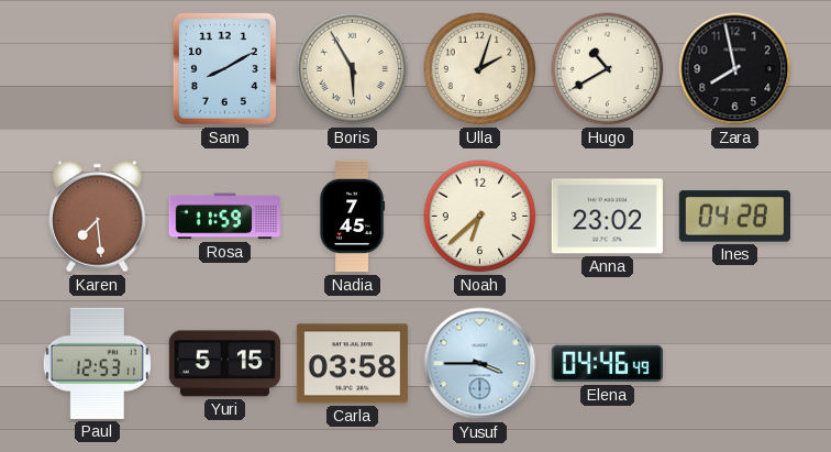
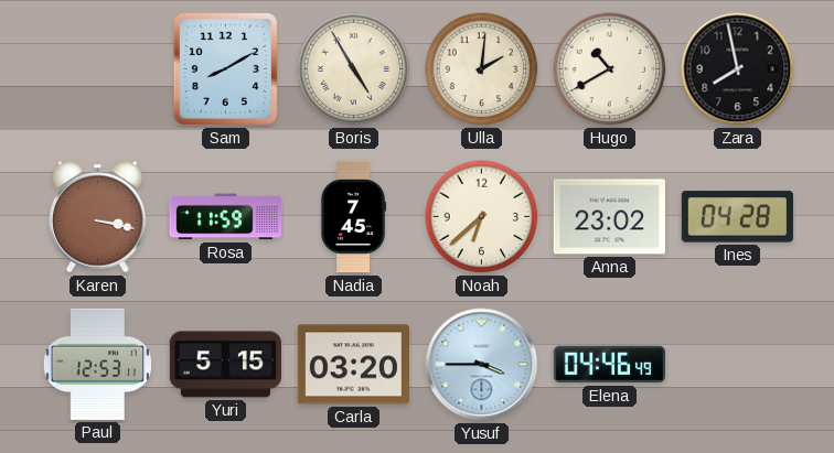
Boris: 5:55 -> 4:55
Ulla: 2:03 -> 2:01
Karen: 7:29 -> 3:17
Carla: 03:58 -> 03:20
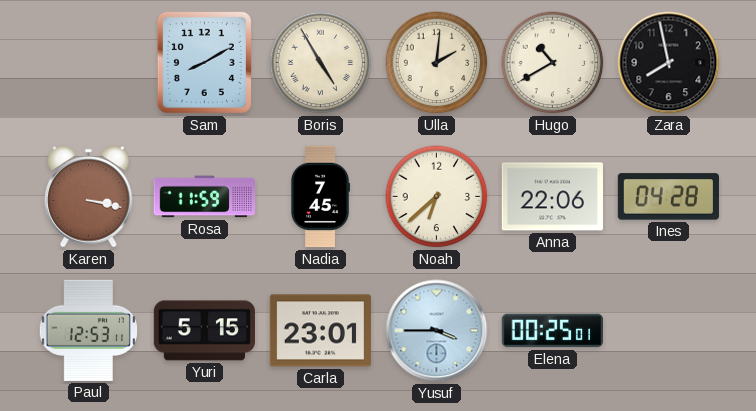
Anna: 23:02 -> 22:06
Carla: 03:20 -> 23:01
Elena: 04:46 -> 00:25
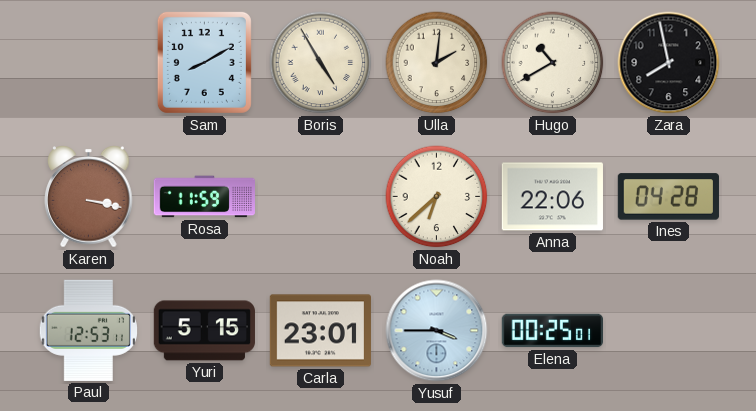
Nadia: 7:45 -> none
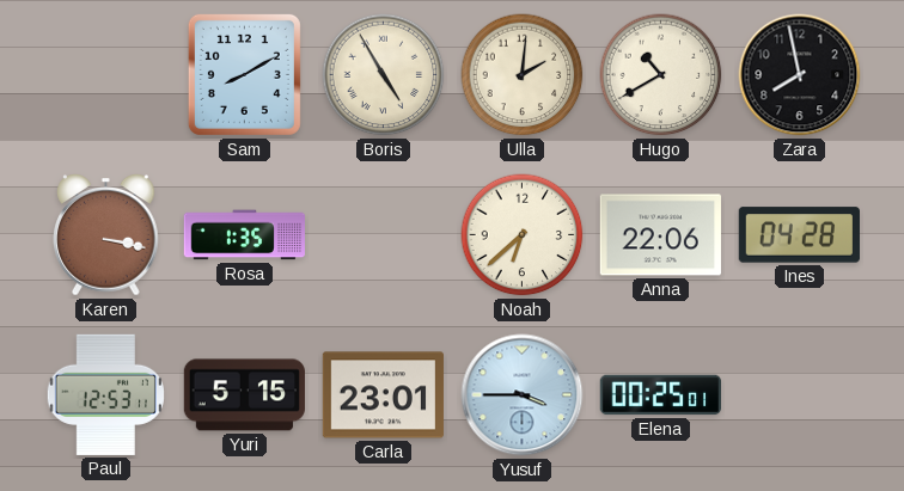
Rosa: 11:59 -> 1:35
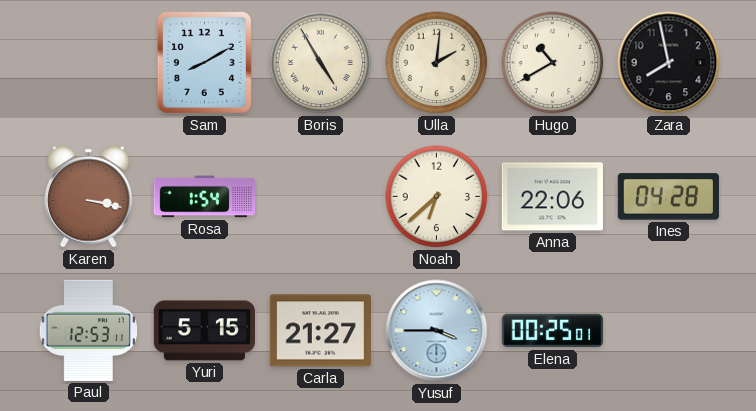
Rosa: 1:35 -> 1:54
Carla: 23:01 -> 21:27
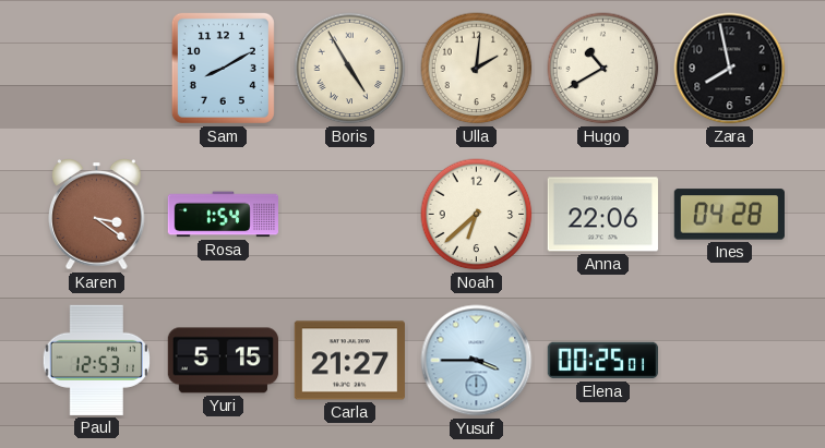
Karen: 3:17 -> 3:21
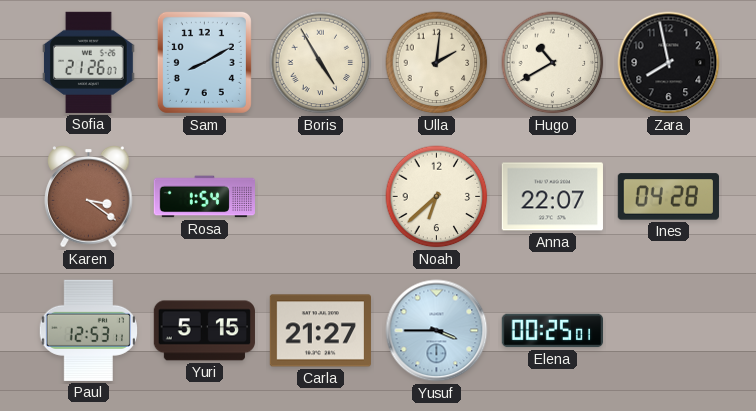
Sofia: none -> 21:26
Anna: 22:06 -> 22:07
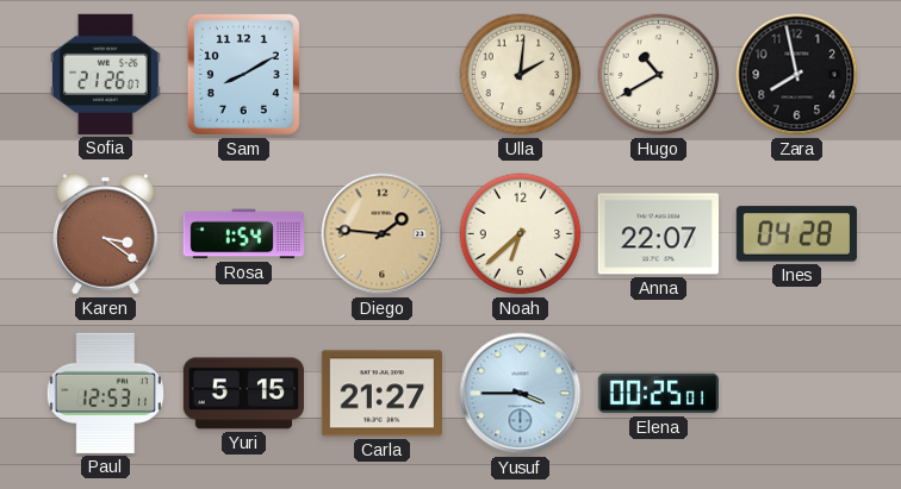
Boris: 4:55 -> none
Diego: none -> 1:46
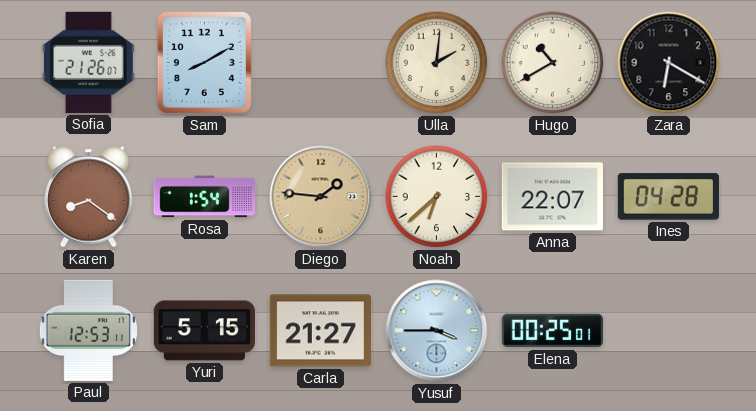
Zara: 7:58 -> 6:20
Karen: 3:21 -> 8:21
